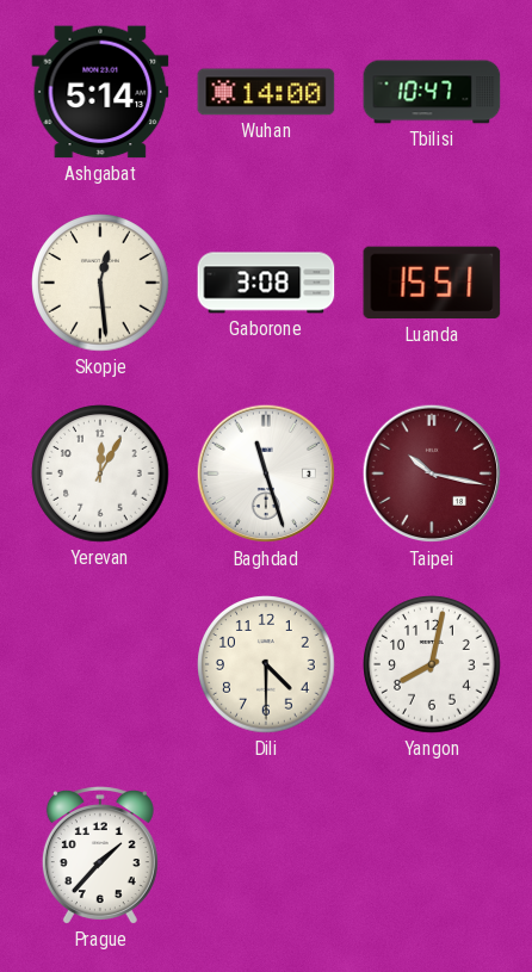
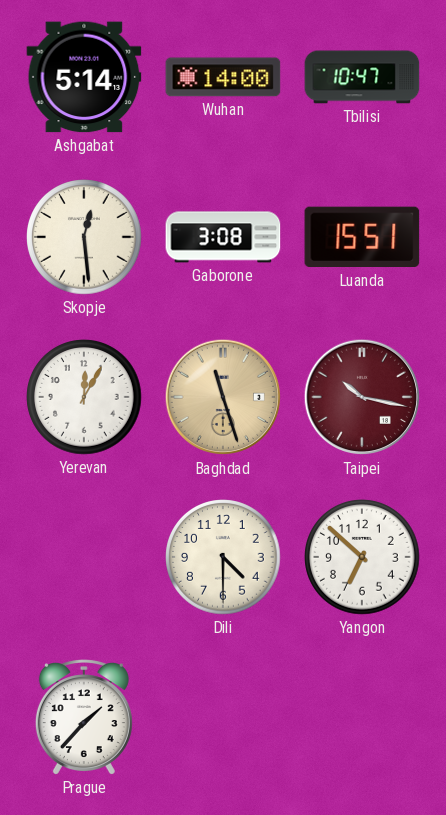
Baghdad dial: white -> champagne
Yangon: 8:02 -> 6:52
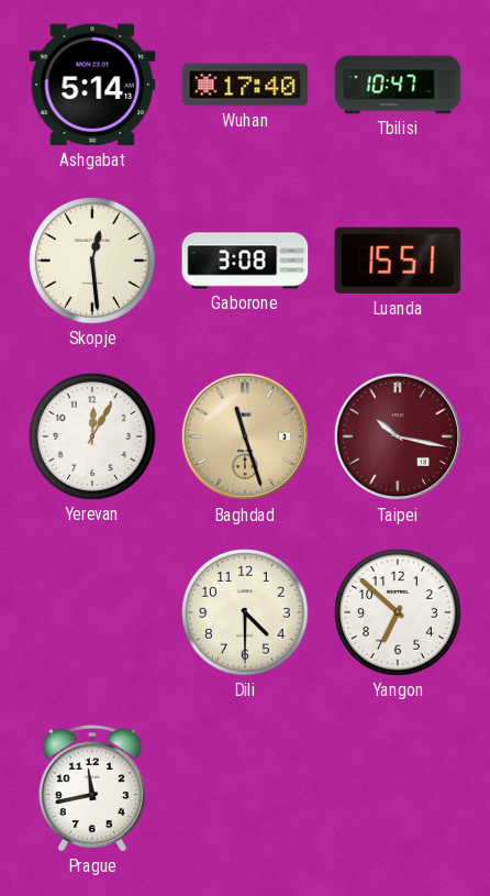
Wuhan: 14:00 -> 17:40
Prague: 1:37 -> 11:43
